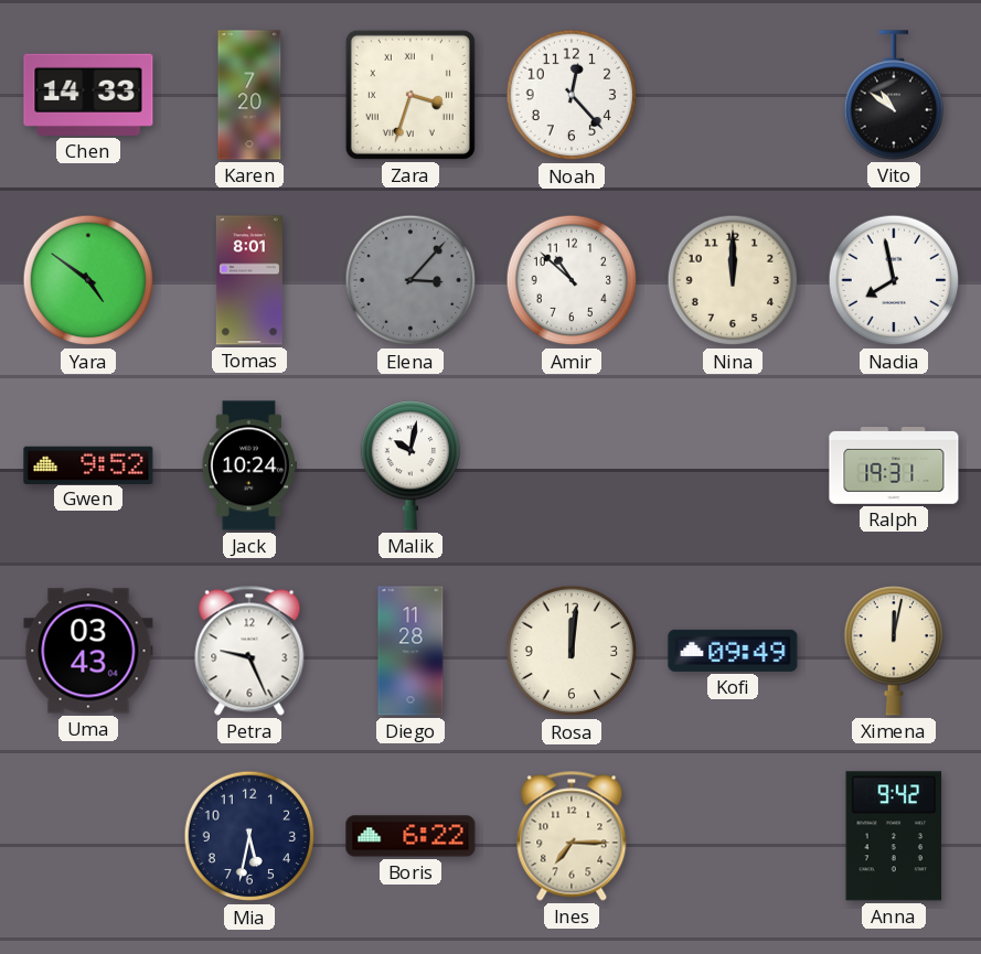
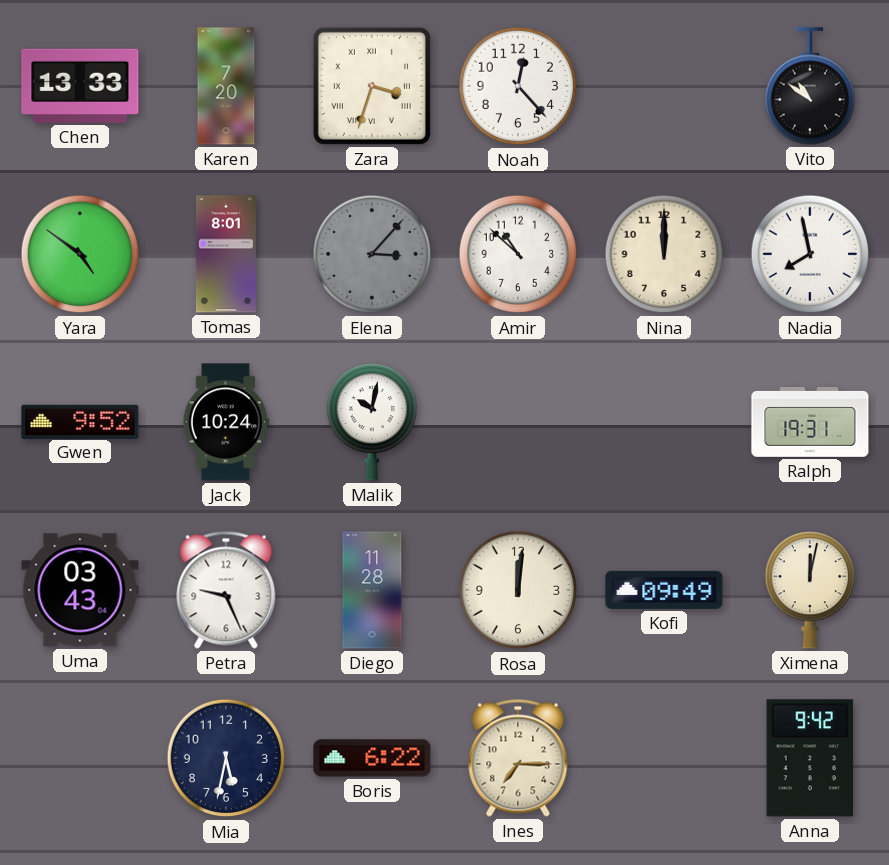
Chen: 14:33 -> 13:33
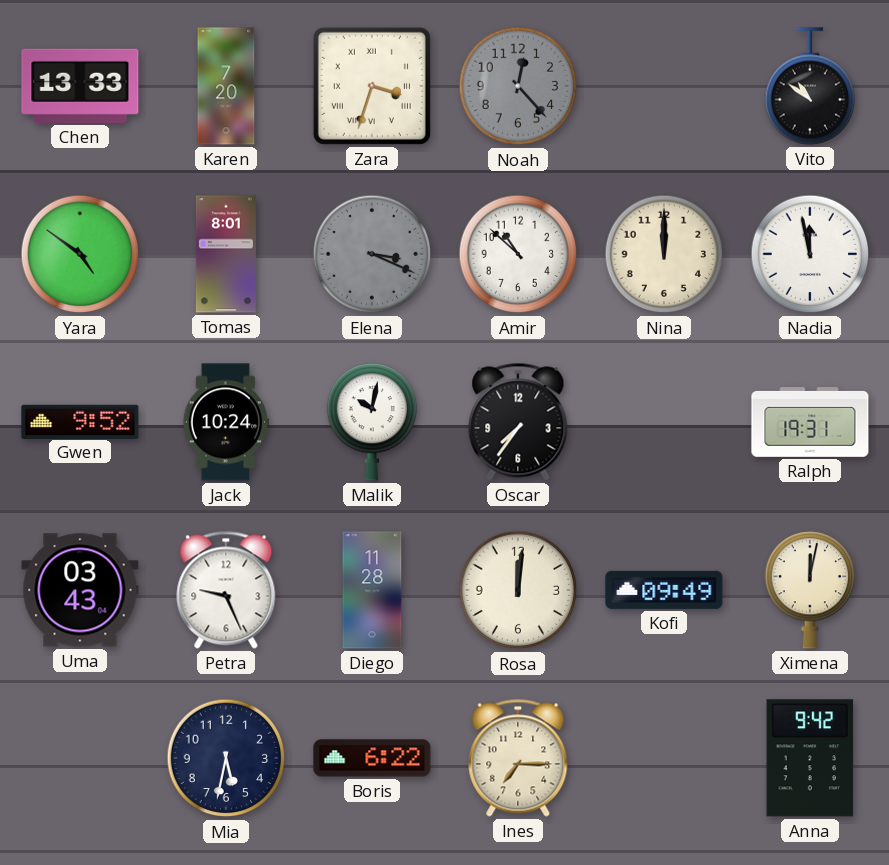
Noah dial: white -> grey
Elena: 3:07 -> 3:19
Nadia: 7:58 -> 11:58
Oscar: none -> 7:36
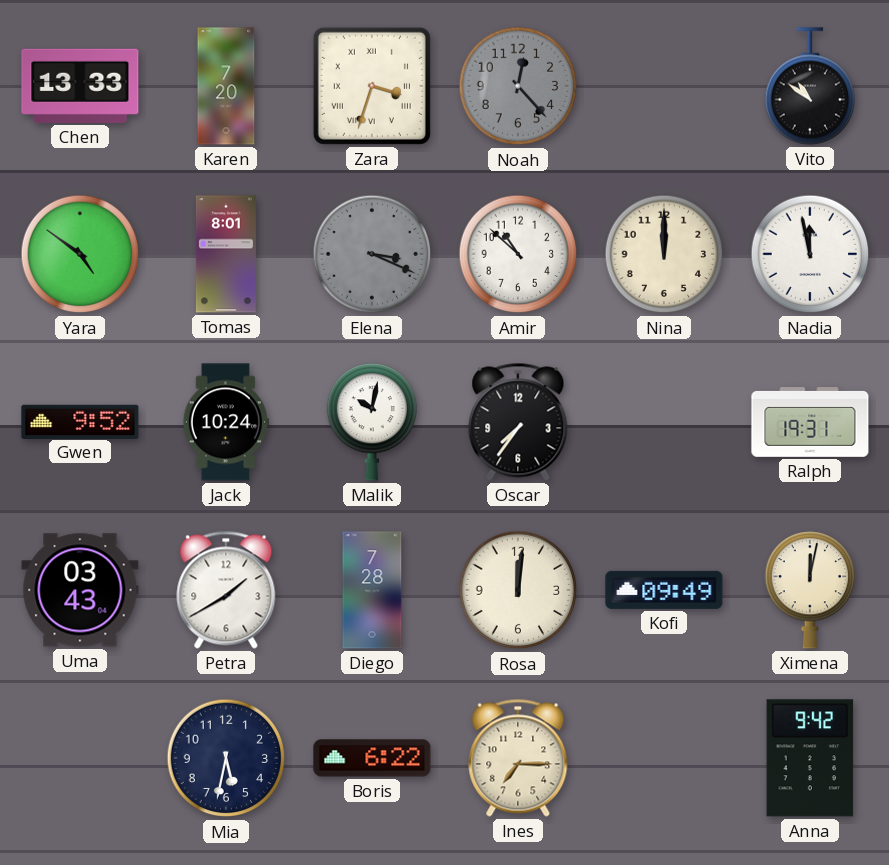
Petra: 9:26 -> 1:40
Diego: 11:28 -> 7:28
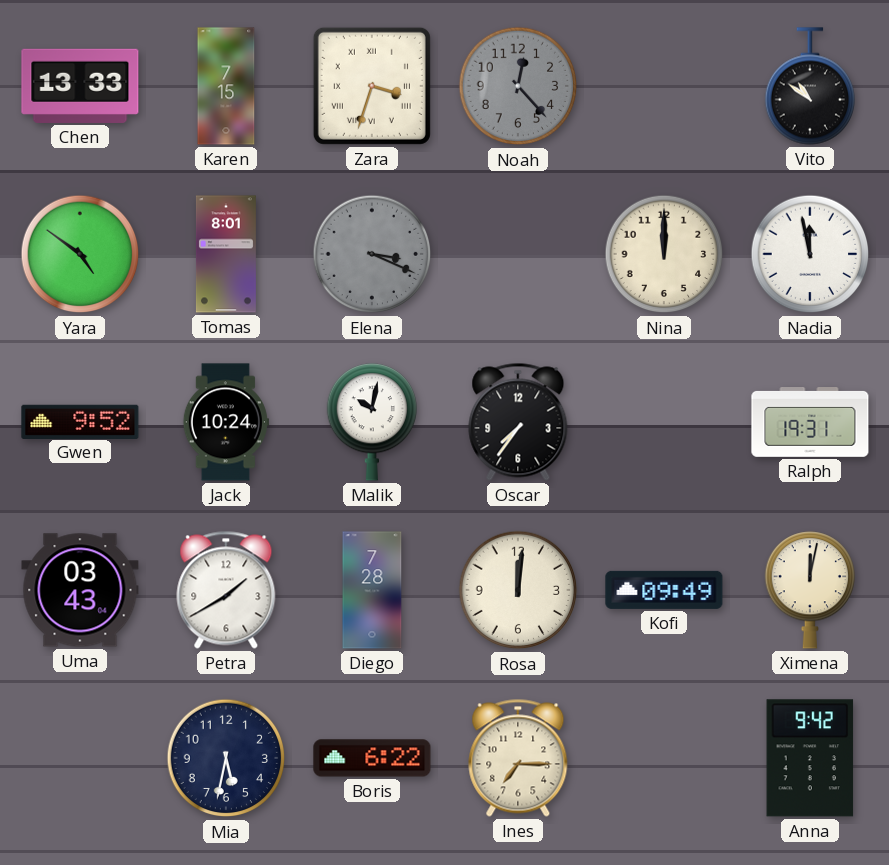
Karen: 7:20 -> 7:15
Amir: 10:52 -> none
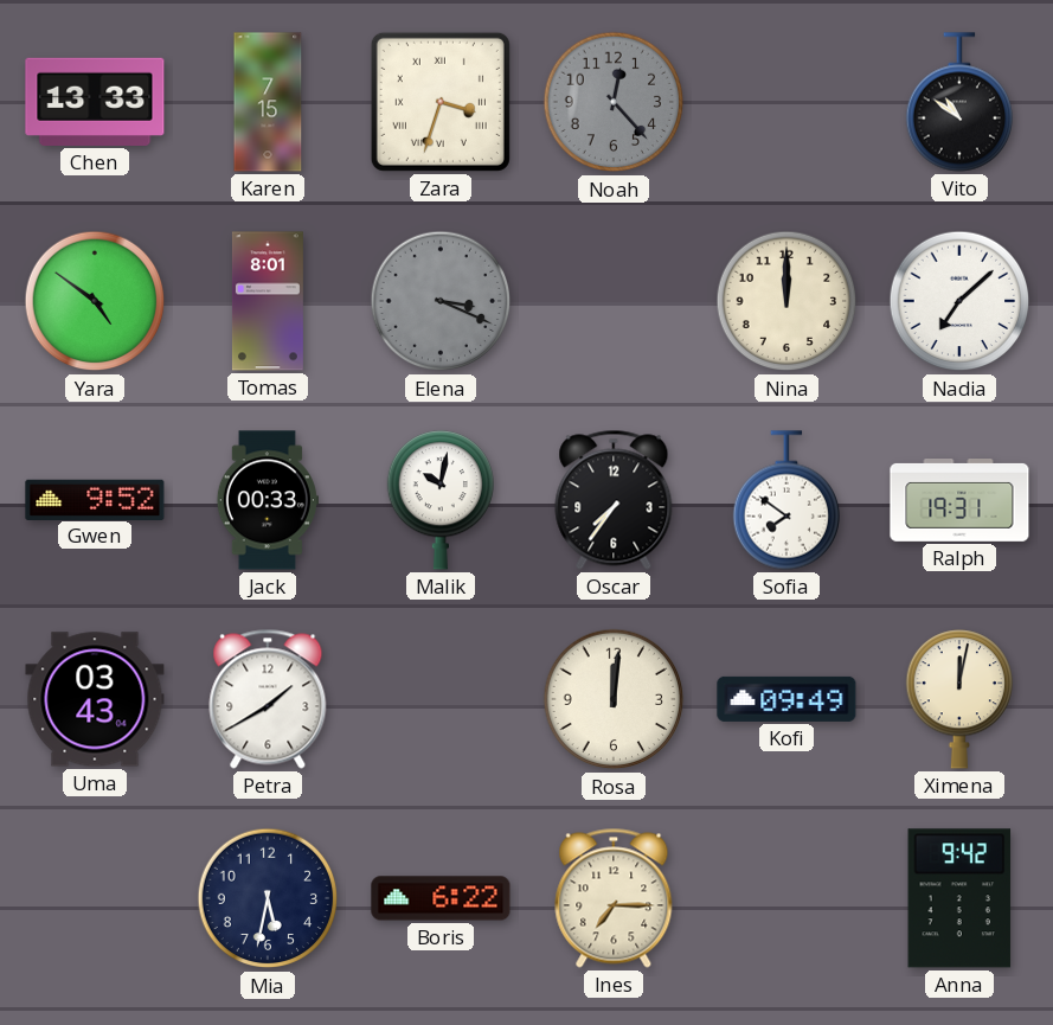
Nadia: 11:58 -> 7:08
Jack: 10:24 -> 00:33
Sofia: none -> 7:51
Diego: 7:28 -> none
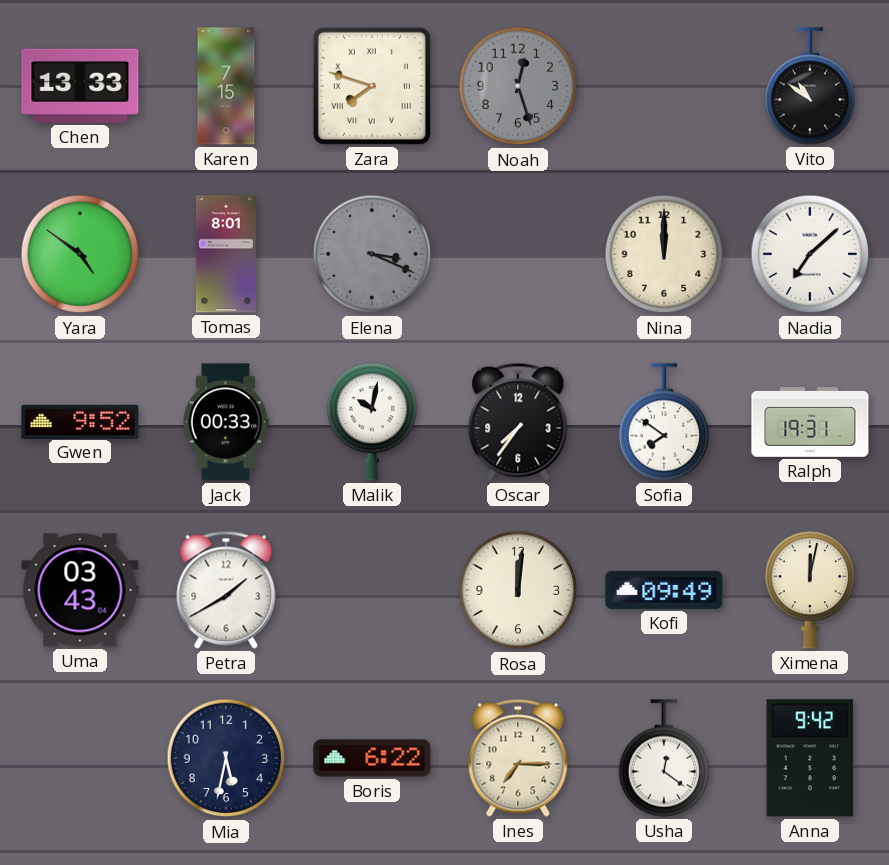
Zara: 3:33 -> 7:48
Noah: 12:23 -> 12:27
Usha: none -> 12:21
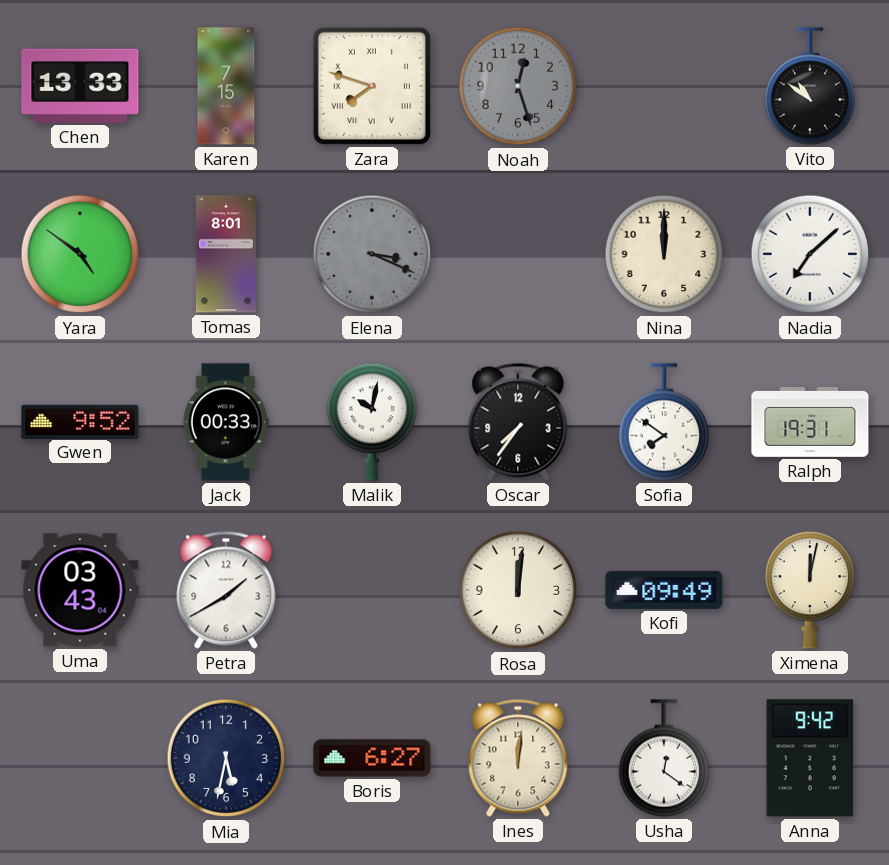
Boris: 6:22 -> 6:27
Ines: 7:15 -> 12:01
